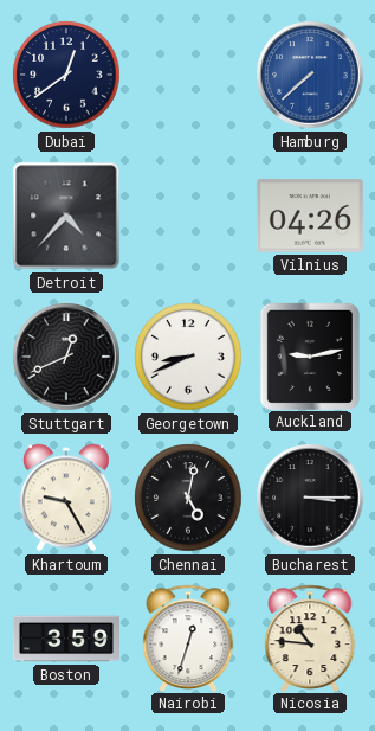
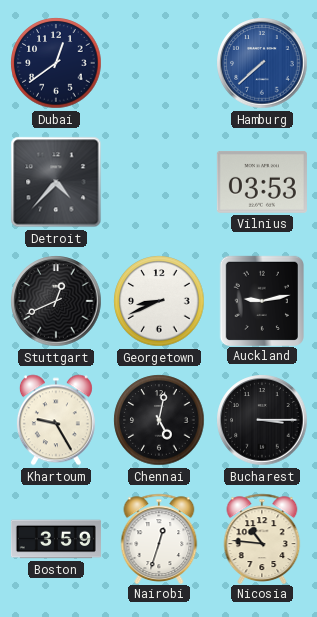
Vilnius: 04:26 -> 03:53
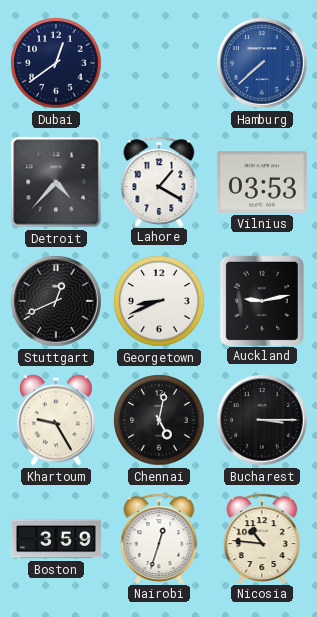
Lahore: none -> 1:20
